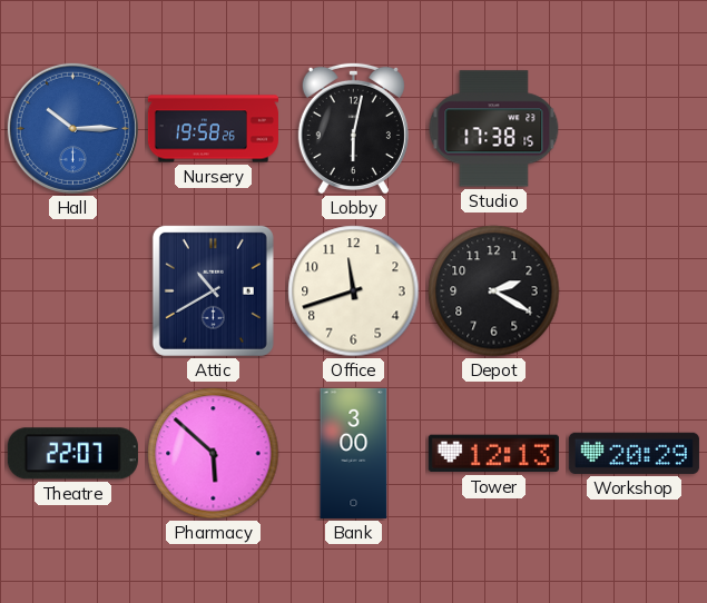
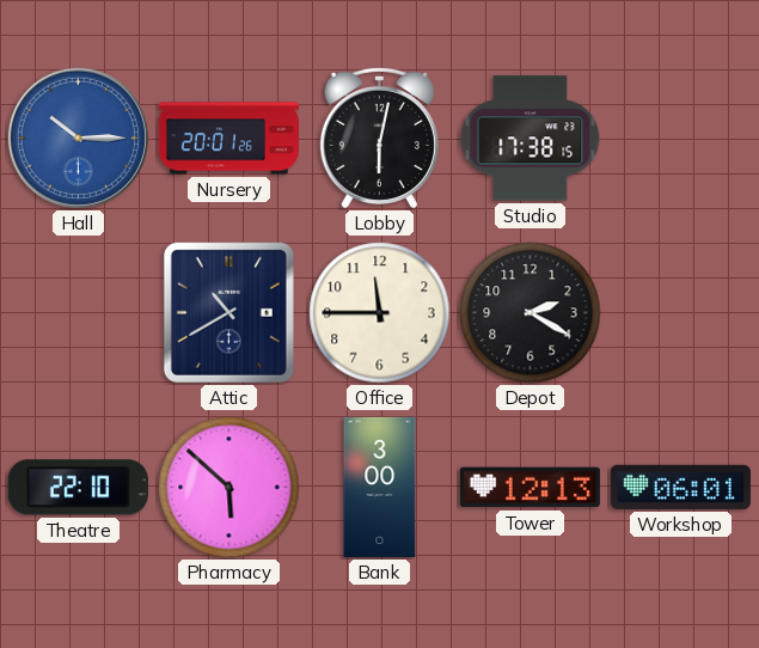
Nursery: 19:58 -> 20:01
Office: 11:42 -> 11:45
Theatre: 22:07 -> 22:10
Workshop: 20:29 -> 06:01
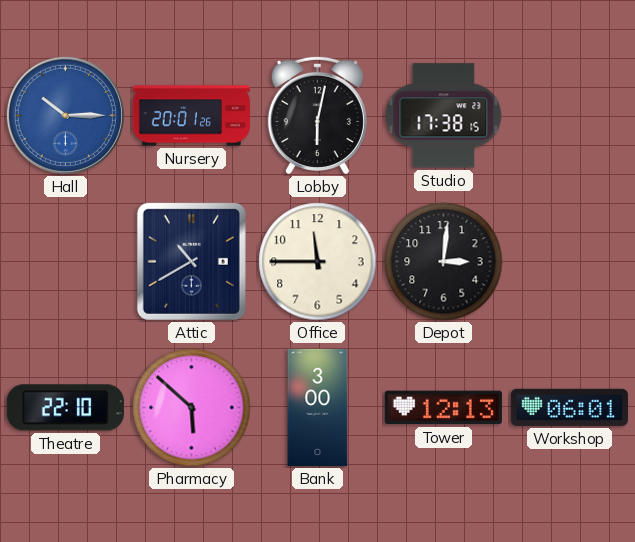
Depot: 2:20 -> 3:01
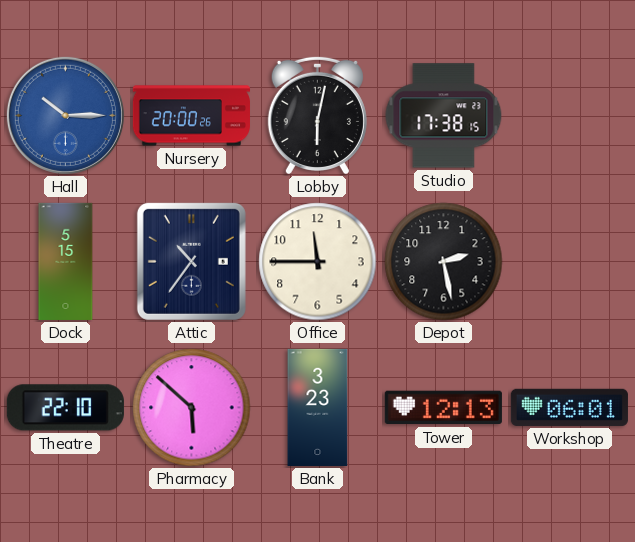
Nursery: 20:01 -> 20:00
Dock: none -> 5:15
Attic: 10:40 -> 10:36
Depot: 3:01 -> 2:28
Bank: 3:00 -> 3:23
